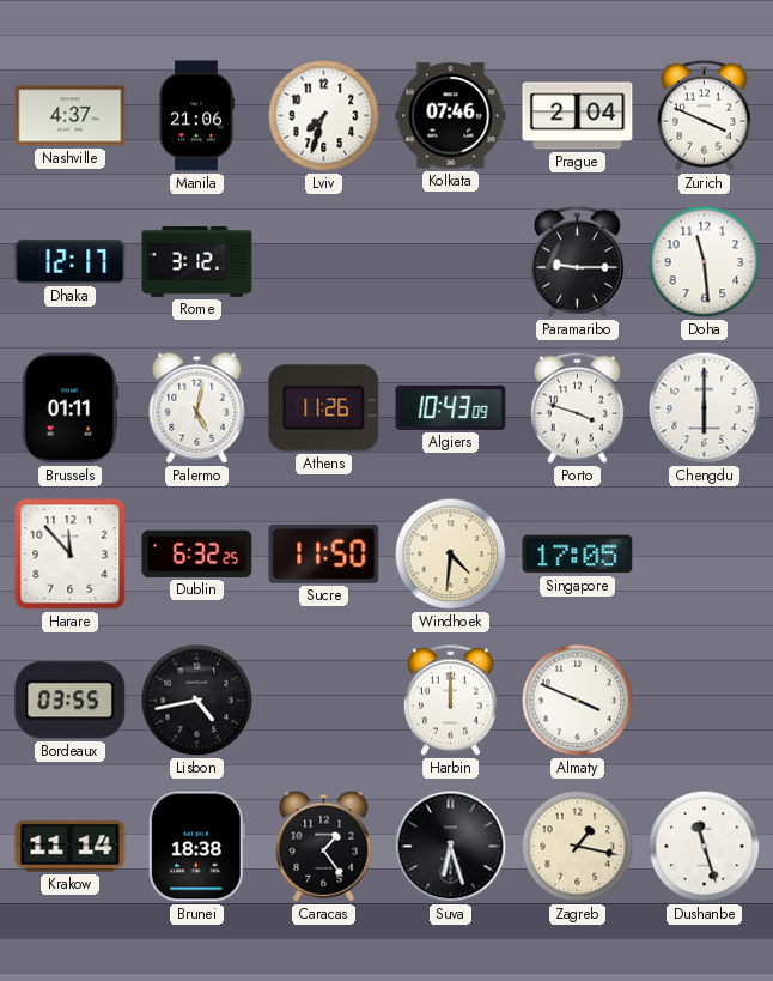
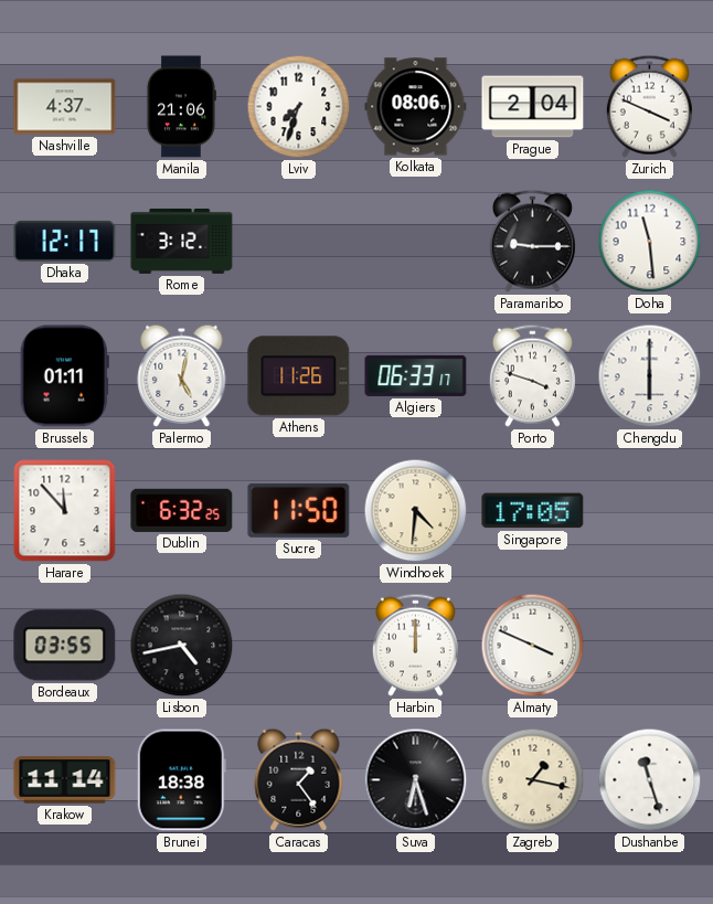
Kolkata: 07:46 -> 08:06
Algiers: 10:43 -> 06:33
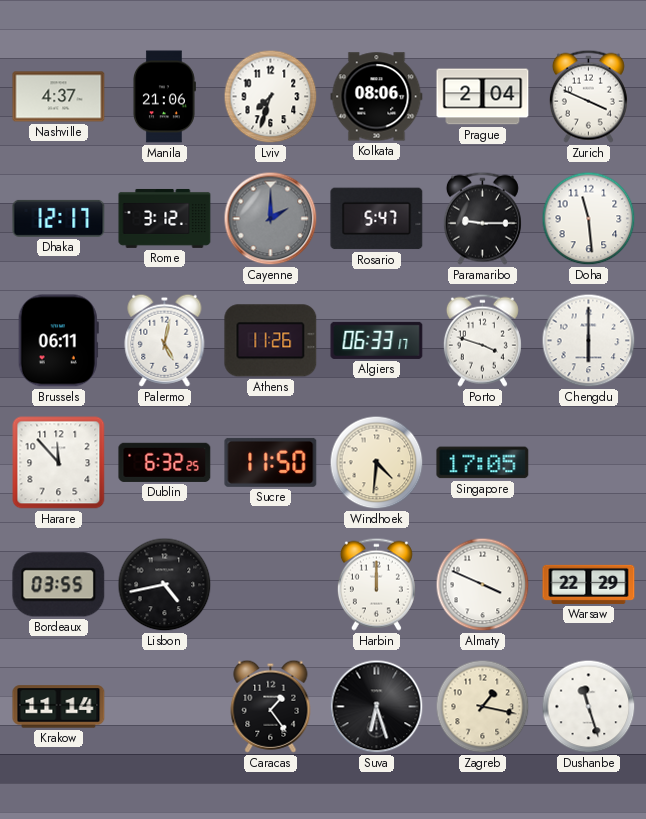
Cayenne: none -> 2:00
Rosario: none -> 5:47
Brussels: 01:11 -> 06:11
Warsaw: none -> 22:29
Brunei: 18:38 -> none
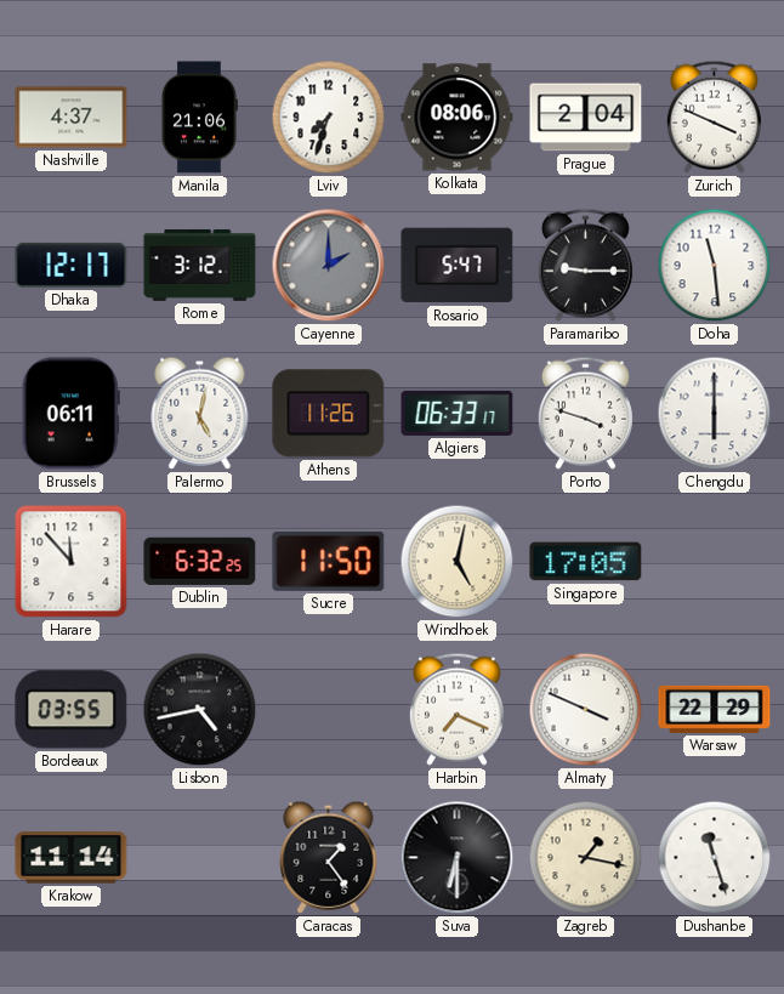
Windhoek: 4:31 -> 5:02
Harbin: 12:00 -> 7:19
Suva: 6:27 -> 6:30
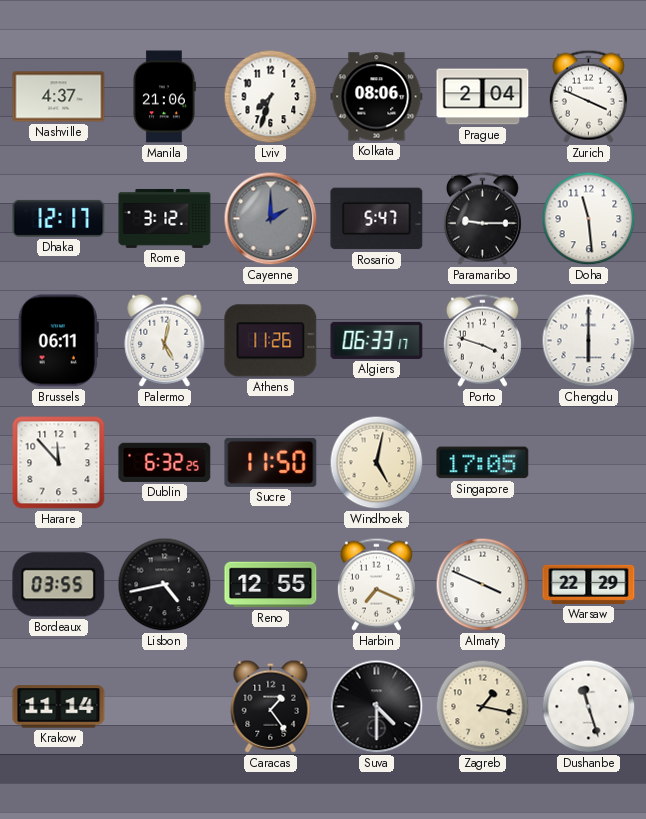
Reno: none -> 12:55
Suva: 6:30 -> 4:30
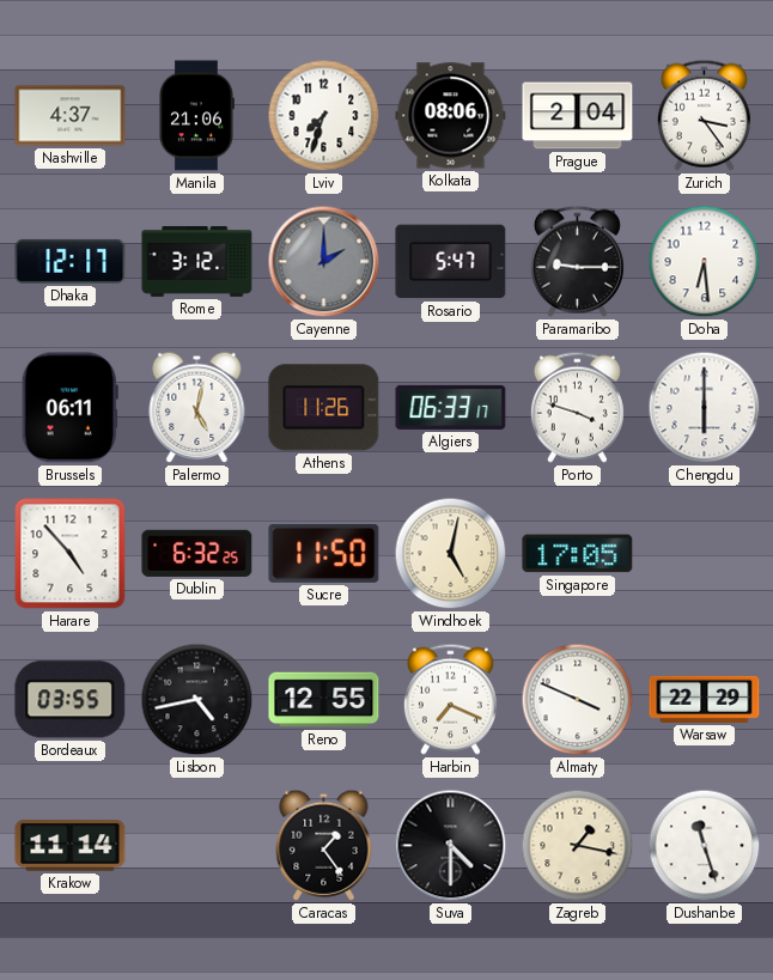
Zurich: 3:49 -> 3:24
Doha: 11:29 -> 6:29
Harare: 11:53 -> 4:53
